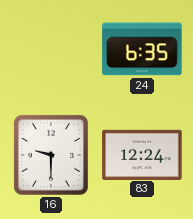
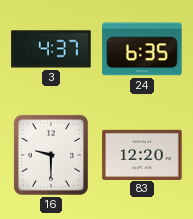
3: none -> 4:37
83: 12:24 -> 12:20
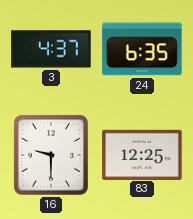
83: 12:20 -> 12:25
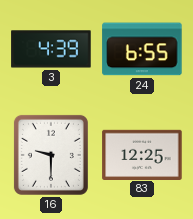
3: 4:37 -> 4:39
24: 6:35 -> 6:55
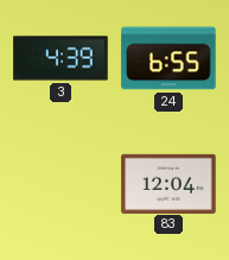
16: 9:30 -> none
83: 12:25 -> 12:04
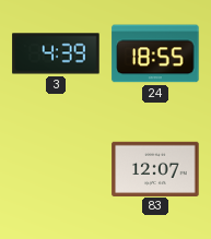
24: 6:55 -> 18:55
83: 12:04 -> 12:07
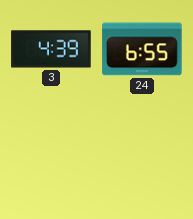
24: 18:55 -> 6:55
83: 12:07 -> none
